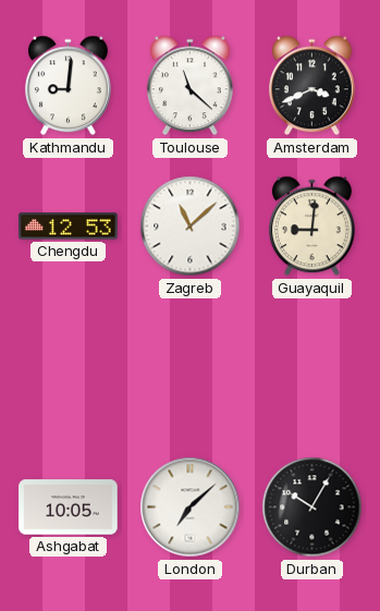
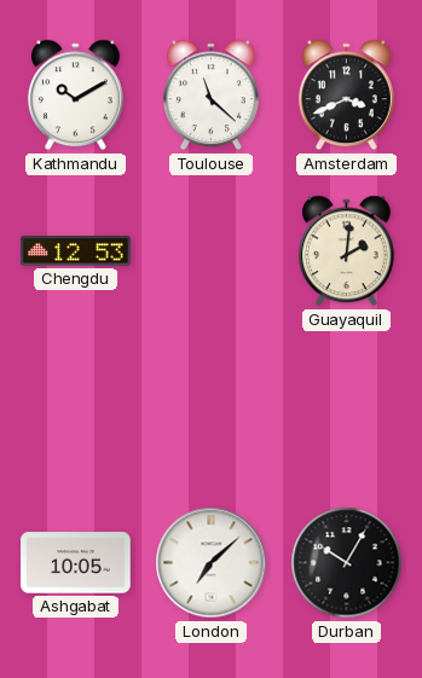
Kathmandu: 9:01 -> 10:10
Zagreb: 11:08 -> none
Guayaquil: 9:01 -> 2:01
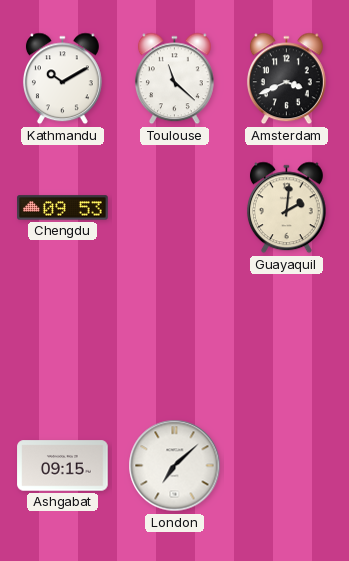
Chengdu: 12:53 -> 09:53
Ashgabat: 10:05 -> 09:15
Durban: 10:05 -> none
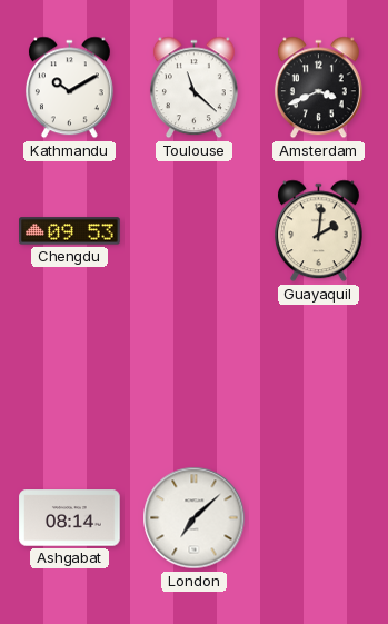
Ashgabat: 09:15 -> 08:14
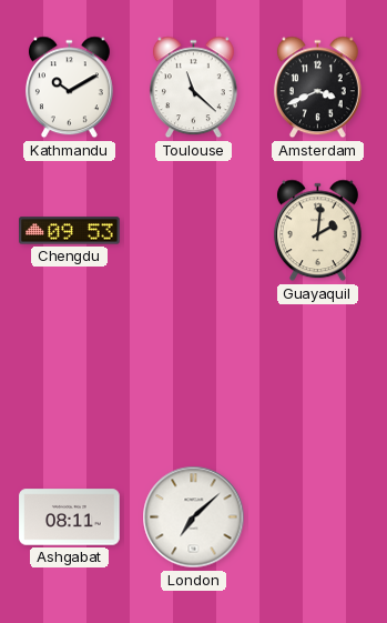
Ashgabat: 08:14 -> 08:11
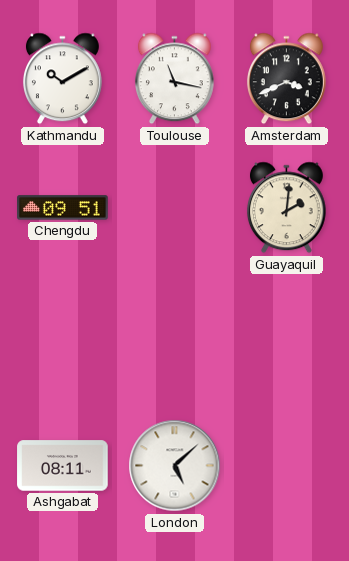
Toulouse: 11:22 -> 11:17
Chengdu: 09:53 -> 09:51
London: 7:08 -> 5:08
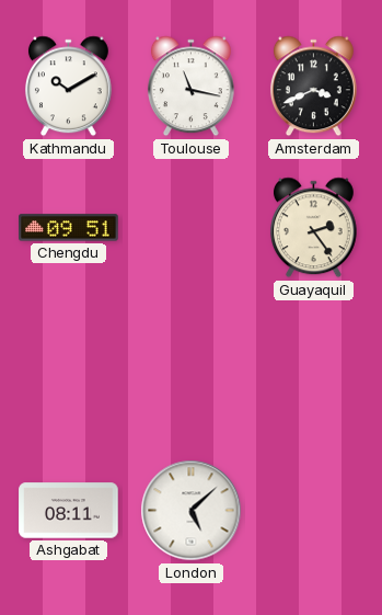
Guayaquil: 2:01 -> 2:24
